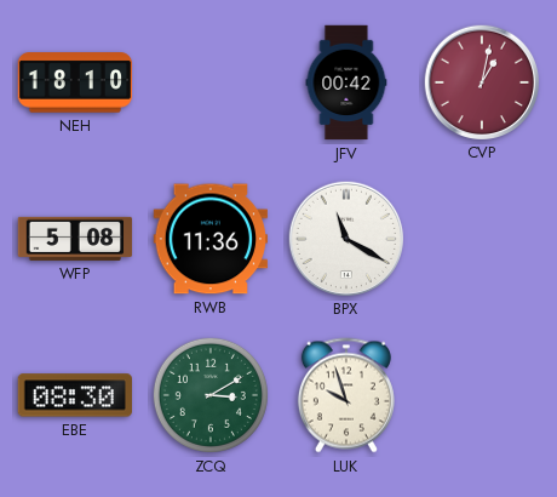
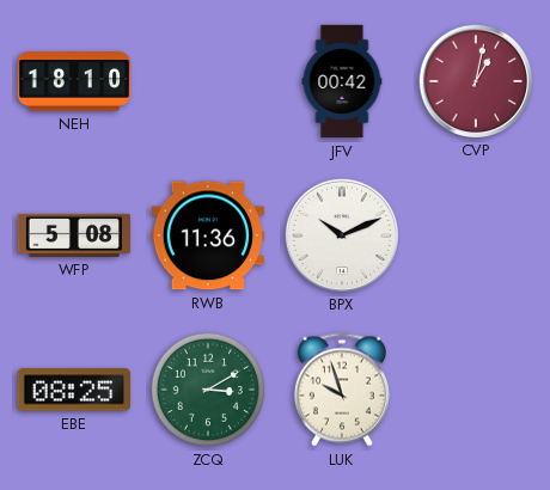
BPX: 11:20 -> 10:11
EBE: 08:30 -> 08:25
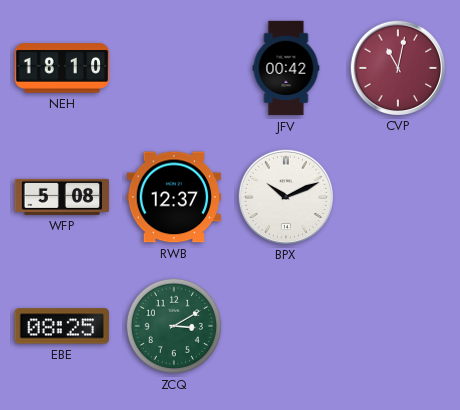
CVP: 1:02 -> 11:02
RWB: 11:36 -> 12:37
LUK: 9:57 -> none
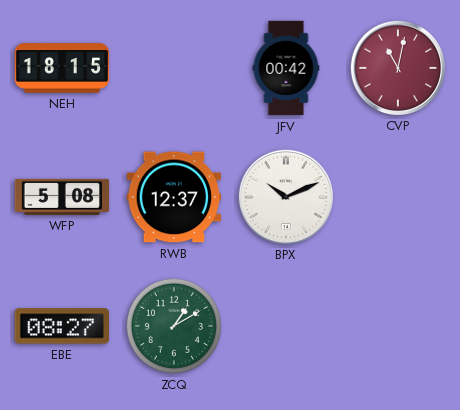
NEH: 18:10 -> 18:15
EBE: 08:25 -> 08:27
ZCQ: 3:10 -> 1:10
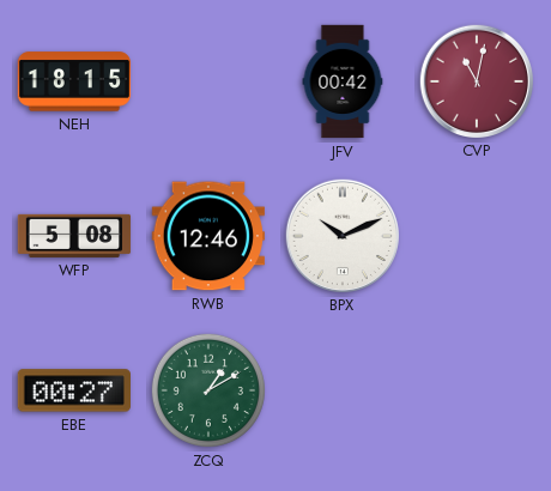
RWB: 12:37 -> 12:46
EBE: 08:27 -> 00:27
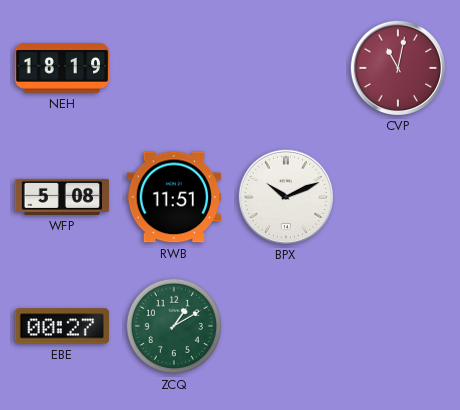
NEH: 18:15 -> 18:19
JFV: 00:42 -> none
RWB: 12:46 -> 11:51
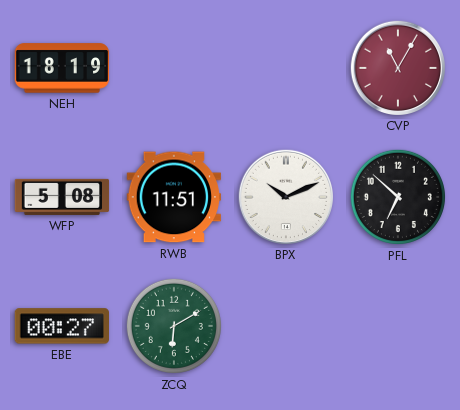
CVP: 11:02 -> 11:05
PFL: none -> 6:52
ZCQ: 1:10 -> 6:10
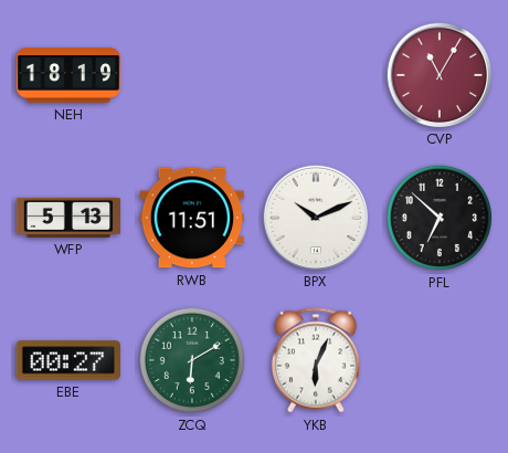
WFP: 5:08 -> 5:13
YKB: none -> 6:04
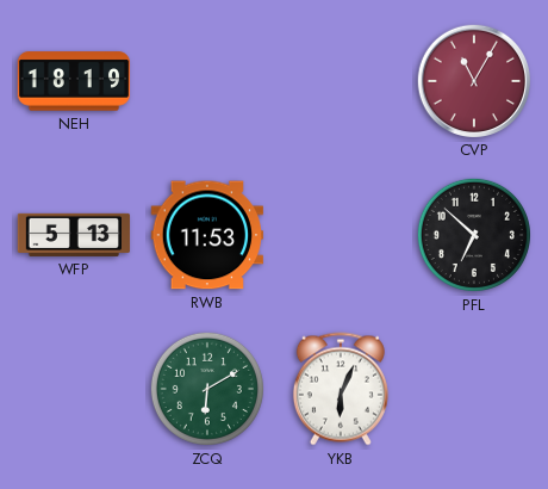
RWB: 11:51 -> 11:53
BPX: 10:11 -> none
EBE: 00:27 -> none
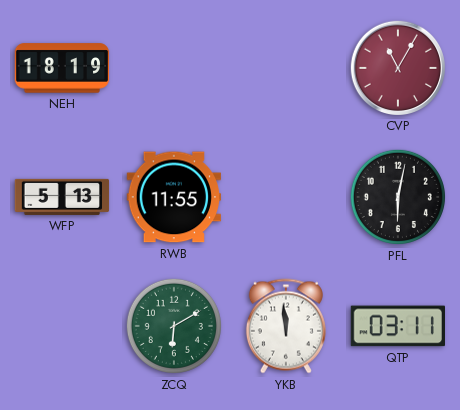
RWB: 11:53 -> 11:55
PFL: 6:52 -> 6:02
YKB: 6:04 -> 11:59
QTP: none -> 03:11
